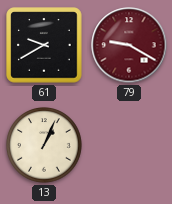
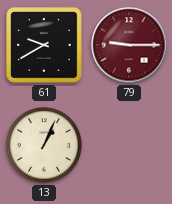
79: 9:20 -> 9:15
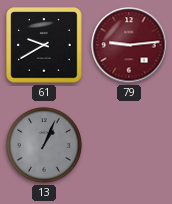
79: 9:15 -> 9:14
13 dial: cream -> grey
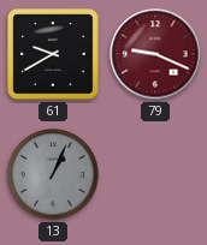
79: 9:14 -> 9:19
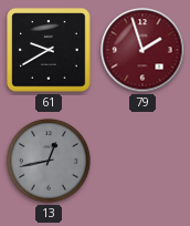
79: 9:19 -> 1:57
13: 1:04 -> 12:43
